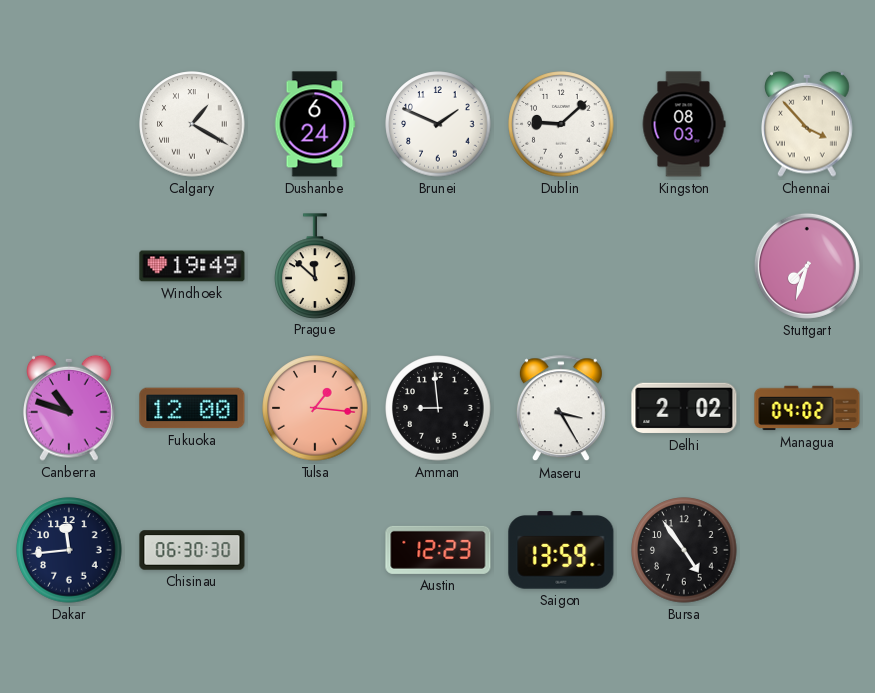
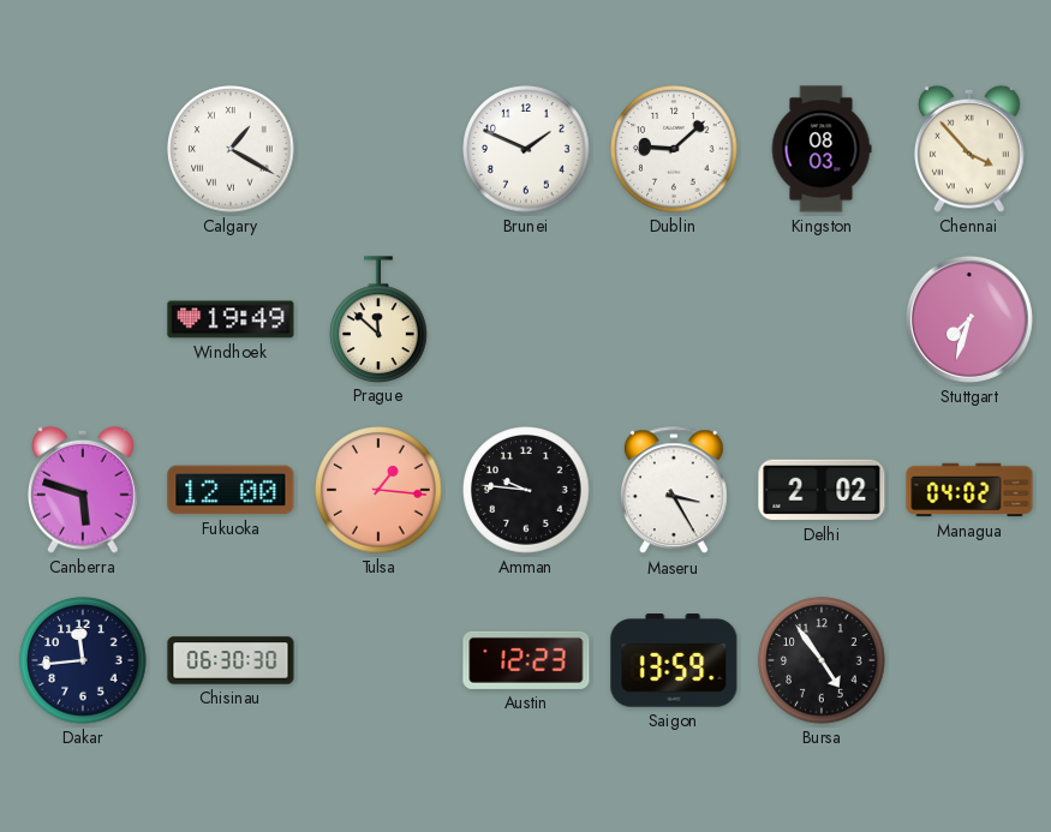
Dushanbe: 6:24 -> none
Canberra: 10:48 -> 5:48
Amman: 8:59 -> 9:46
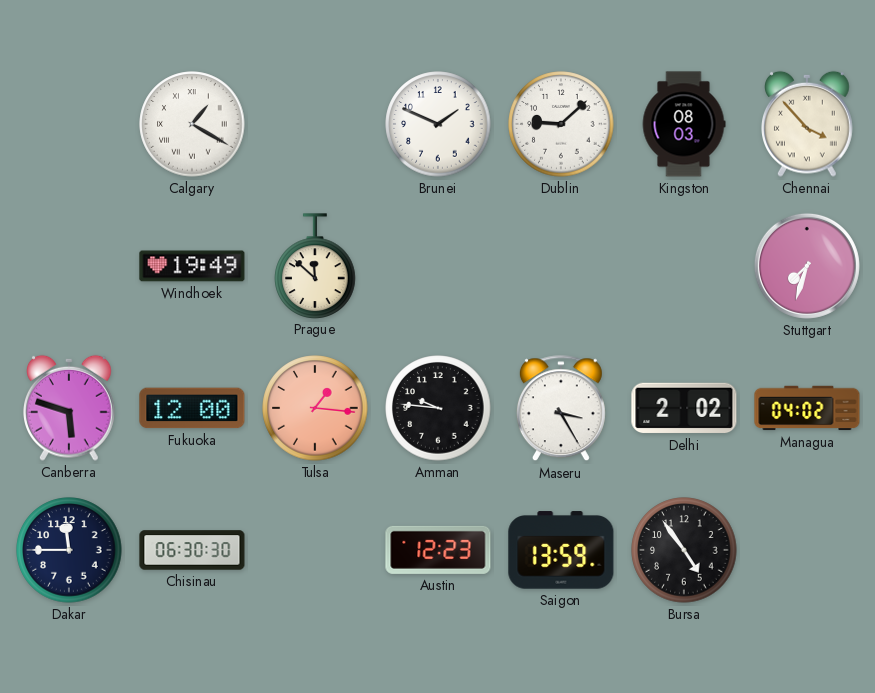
Dakar: 11:44 -> 11:45
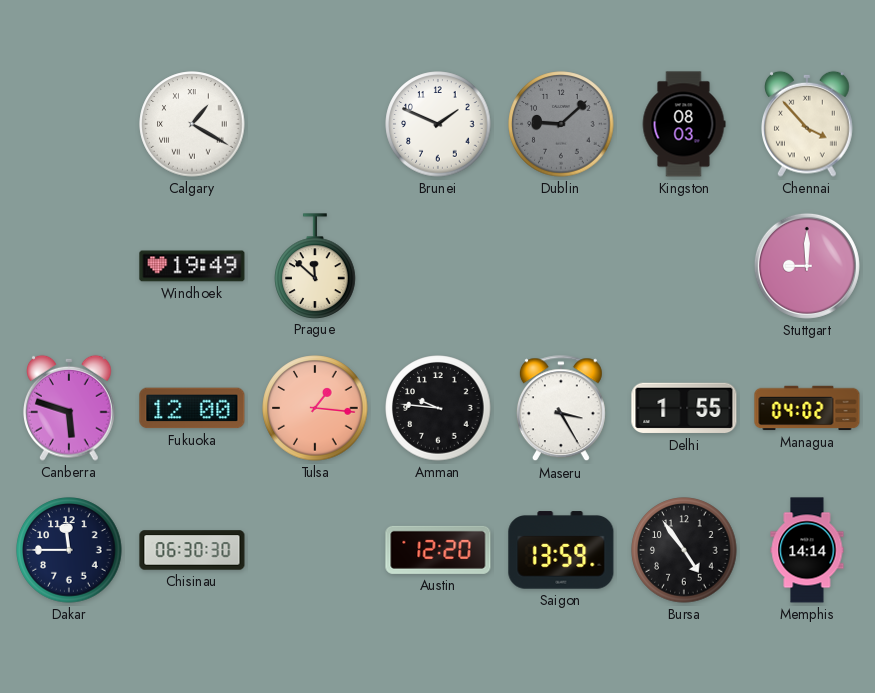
Dublin dial: white -> grey
Stuttgart: 7:33 -> 9:00
Delhi: 2:02 -> 1:55
Austin: 12:23 -> 12:20
Memphis: none -> 14:14
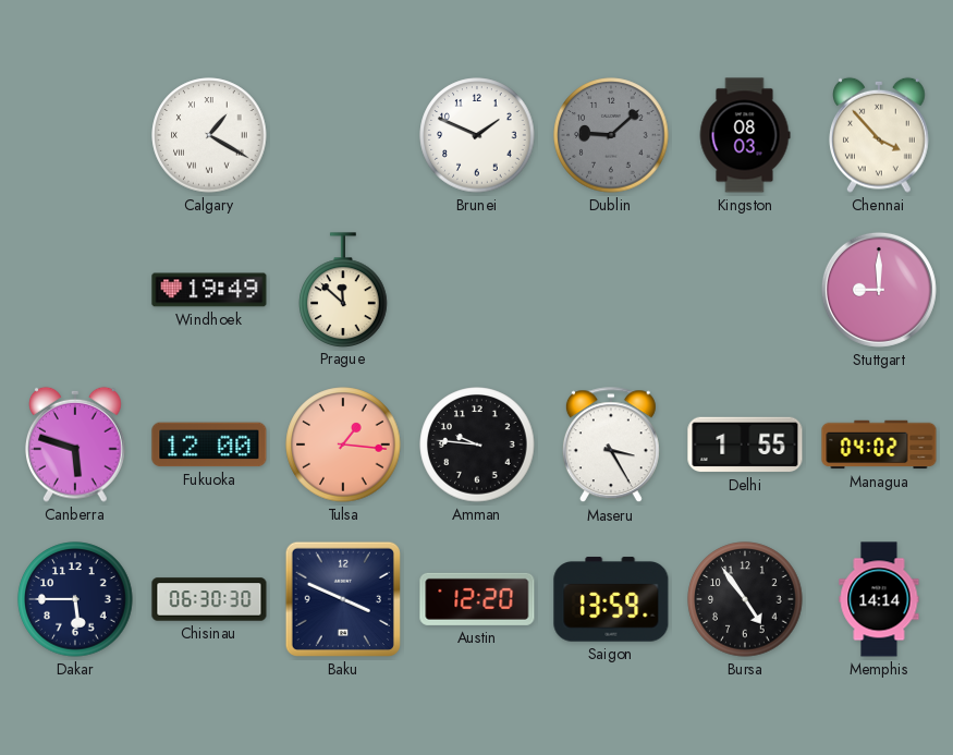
Dakar: 11:45 -> 5:45
Baku: none -> 3:49
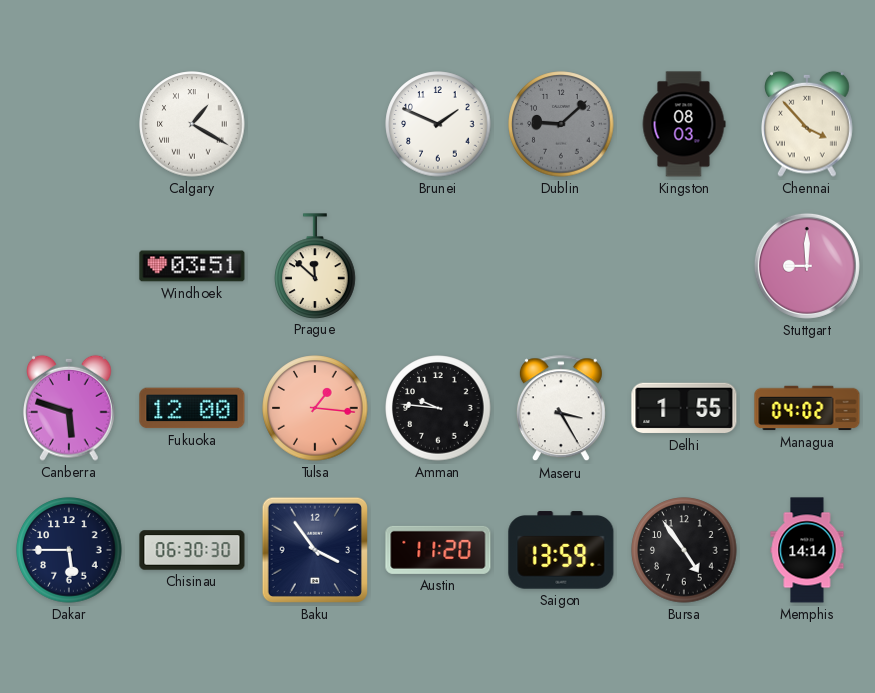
Windhoek: 19:49 -> 03:51
Baku: 3:49 -> 3:54
Austin: 12:20 -> 11:20
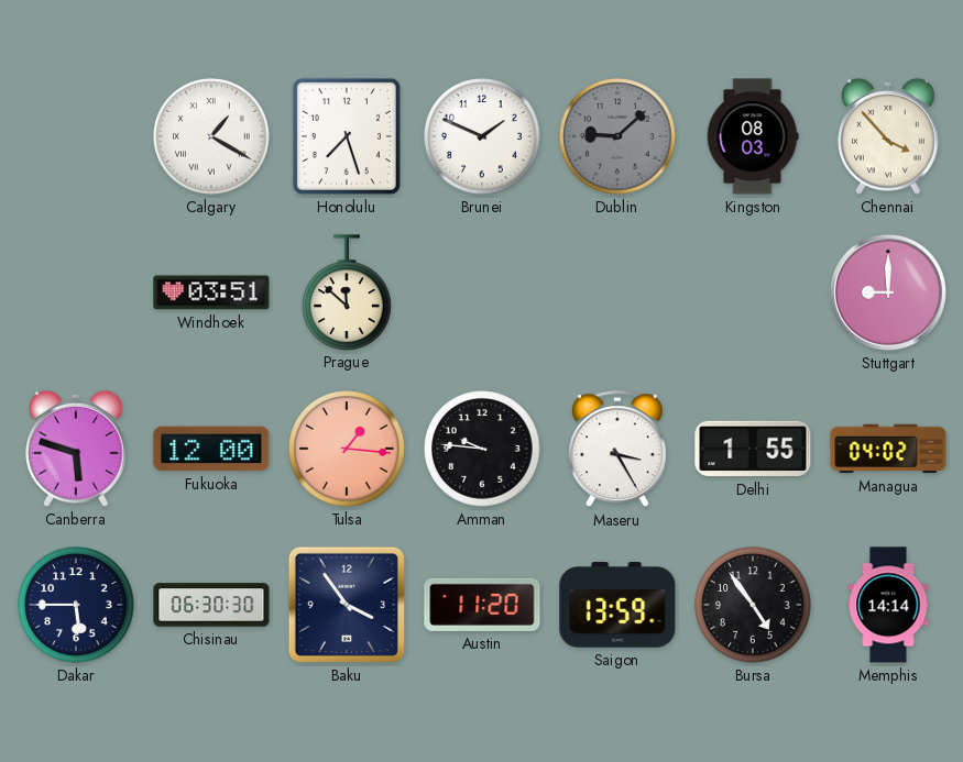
Honolulu: none -> 7:27
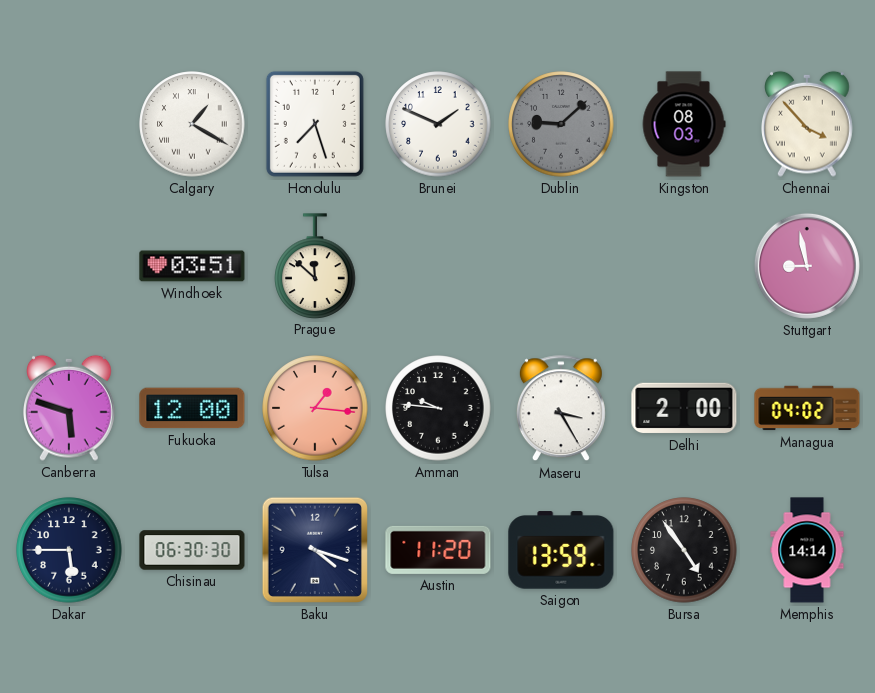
Stuttgart: 9:00 -> 8:58
Delhi: 1:55 -> 2:00
Baku: 3:54 -> 4:18
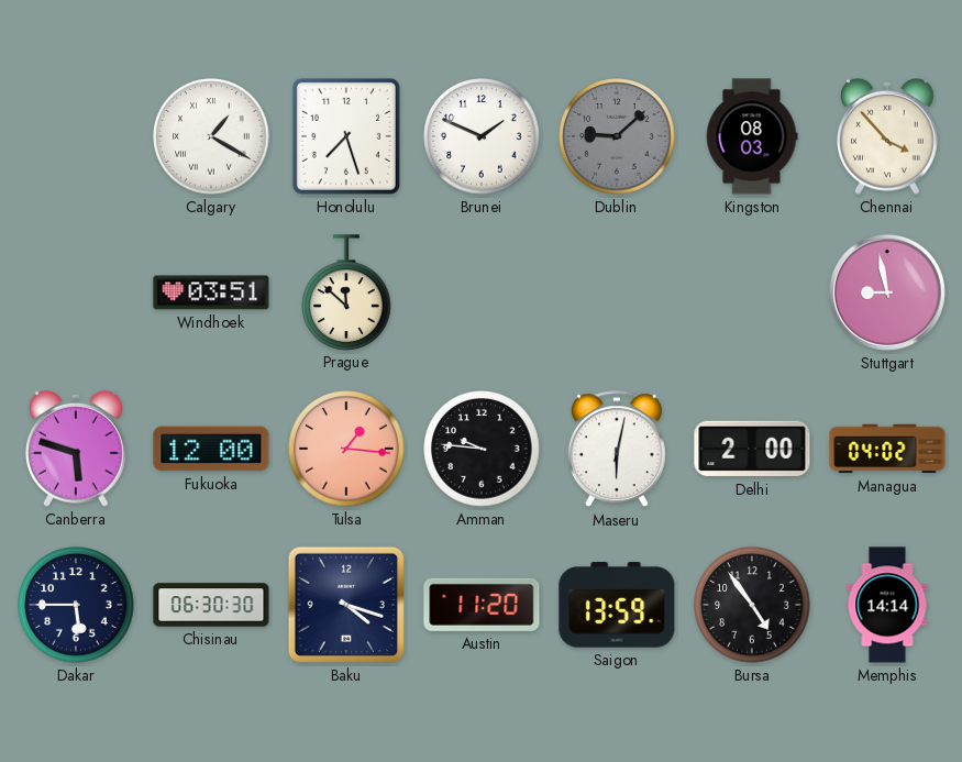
Maseru: 3:25 -> 6:02
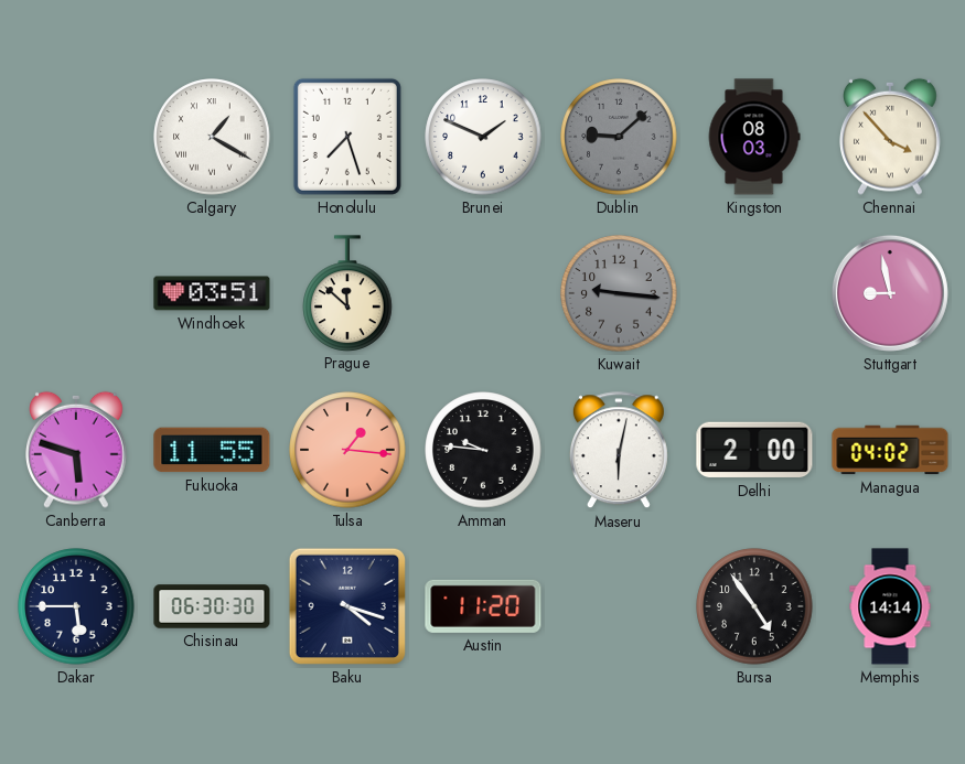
Kuwait: none -> 9:16
Fukuoka: 12:00 -> 11:55
Saigon: 13:59 -> none
